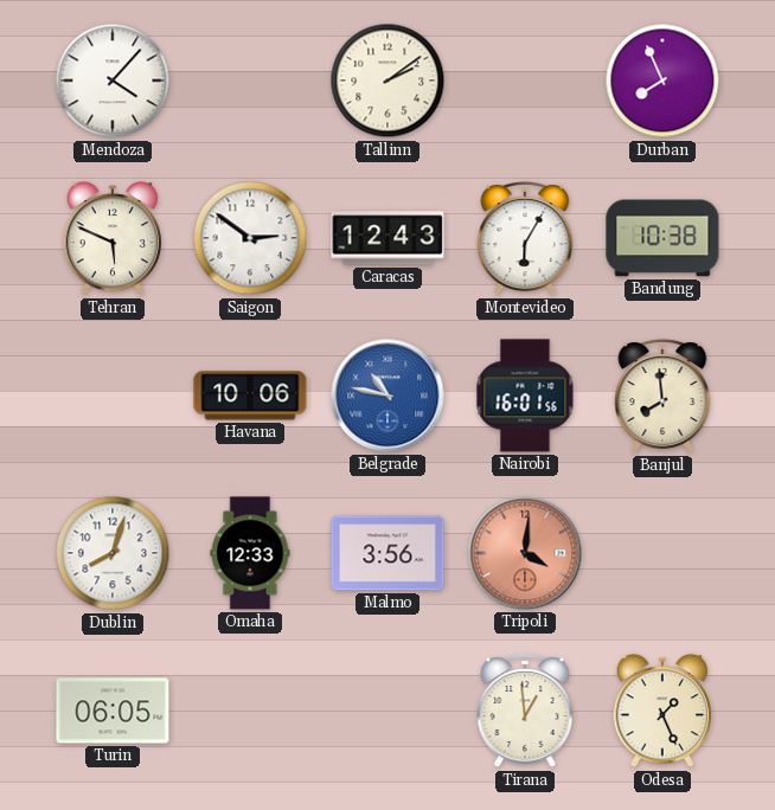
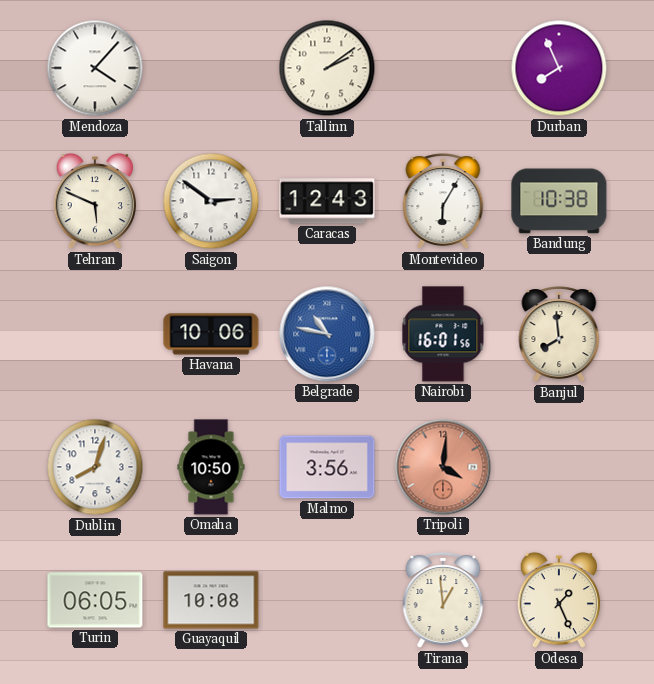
Omaha: 12:33 -> 10:50
Guayaquil: none -> 10:08
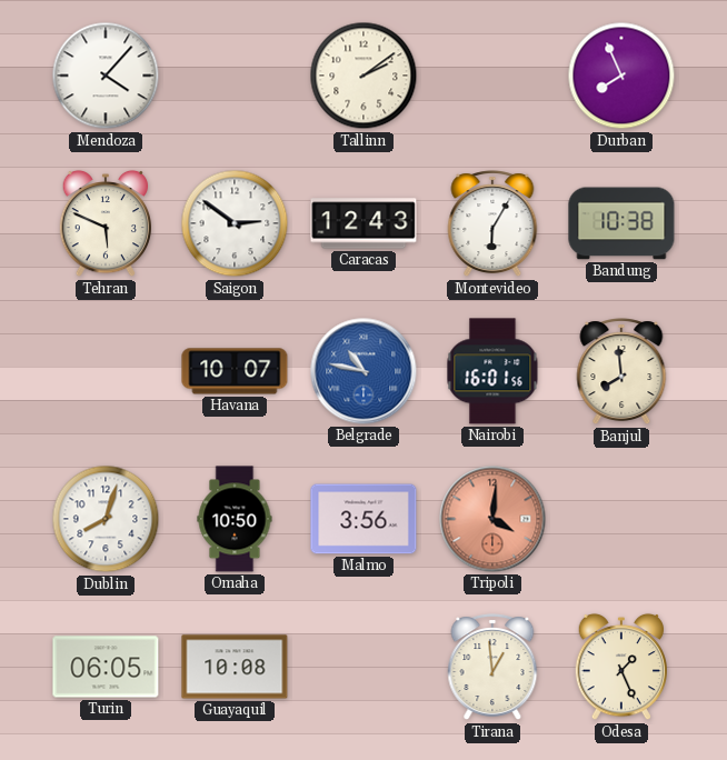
Havana: 10:06 -> 10:07
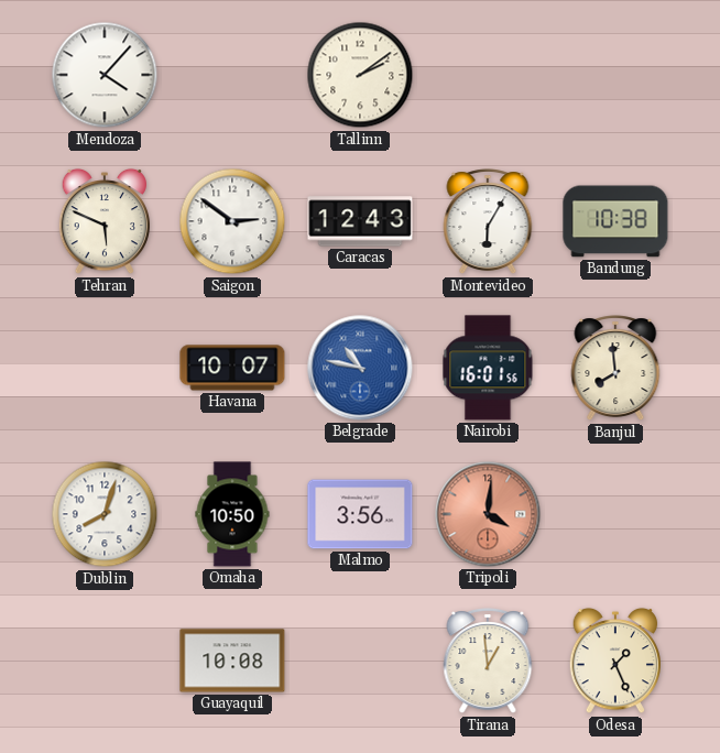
Durban: 7:56 -> none
Turin: 06:05 -> none
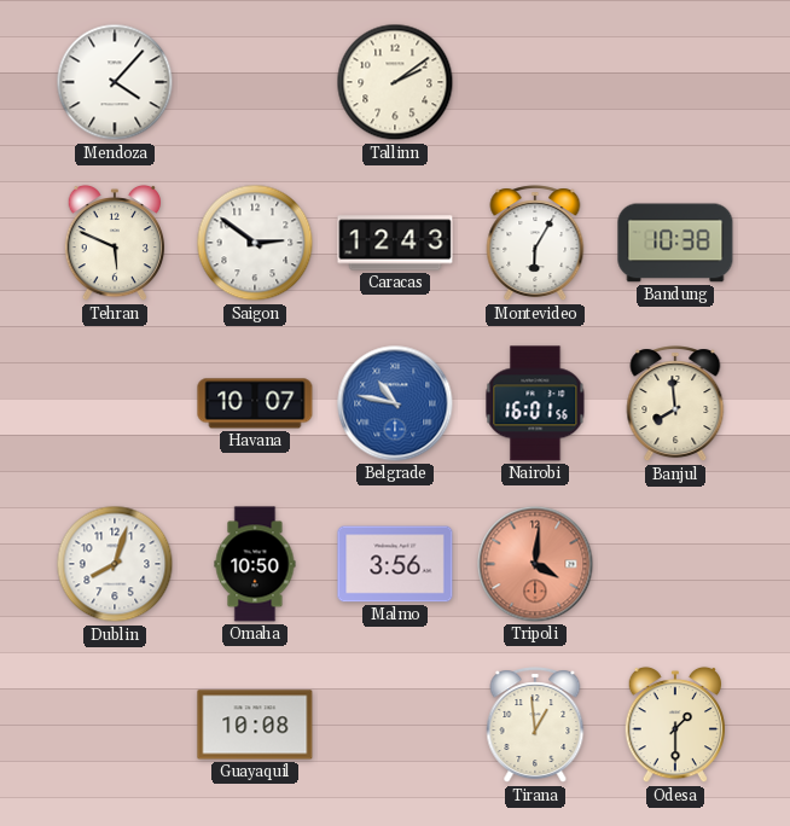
Odesa: 1:26 -> 1:30
